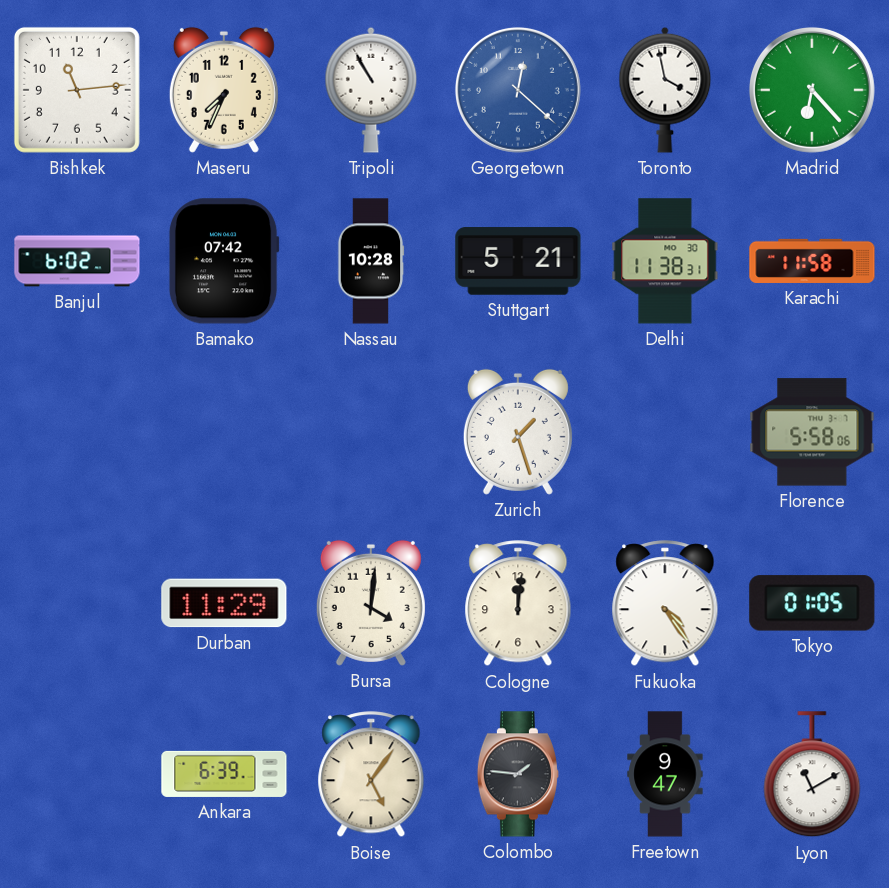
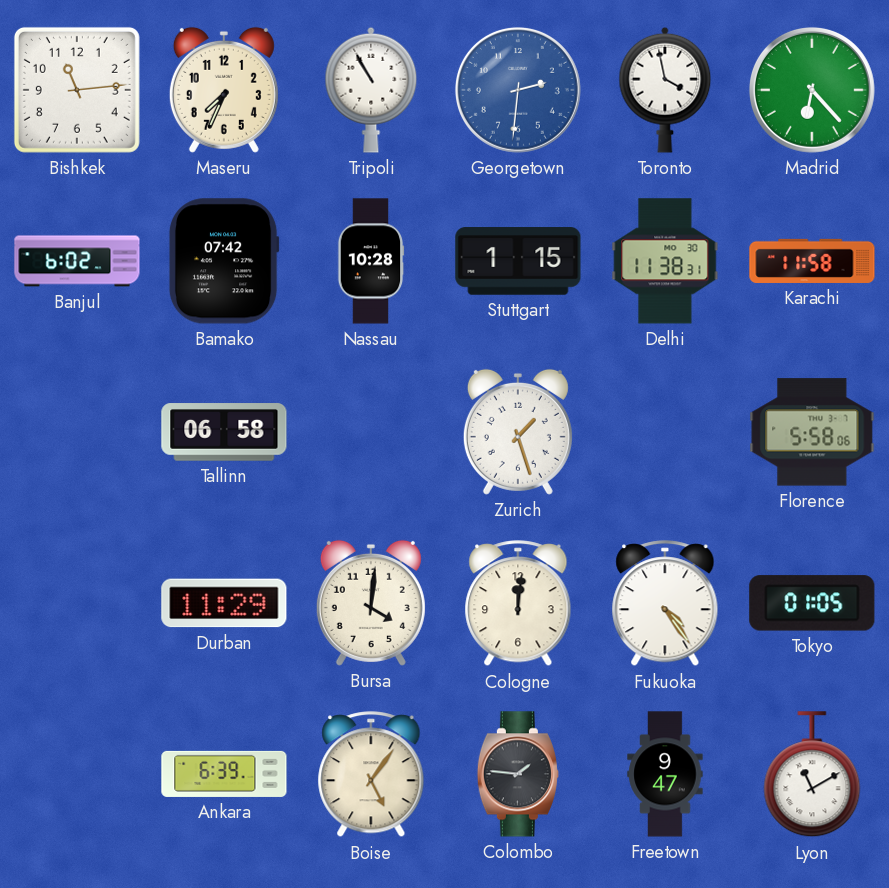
Georgetown: 12:22 -> 2:31
Stuttgart: 5:21 -> 1:15
Tallinn: none -> 06:58
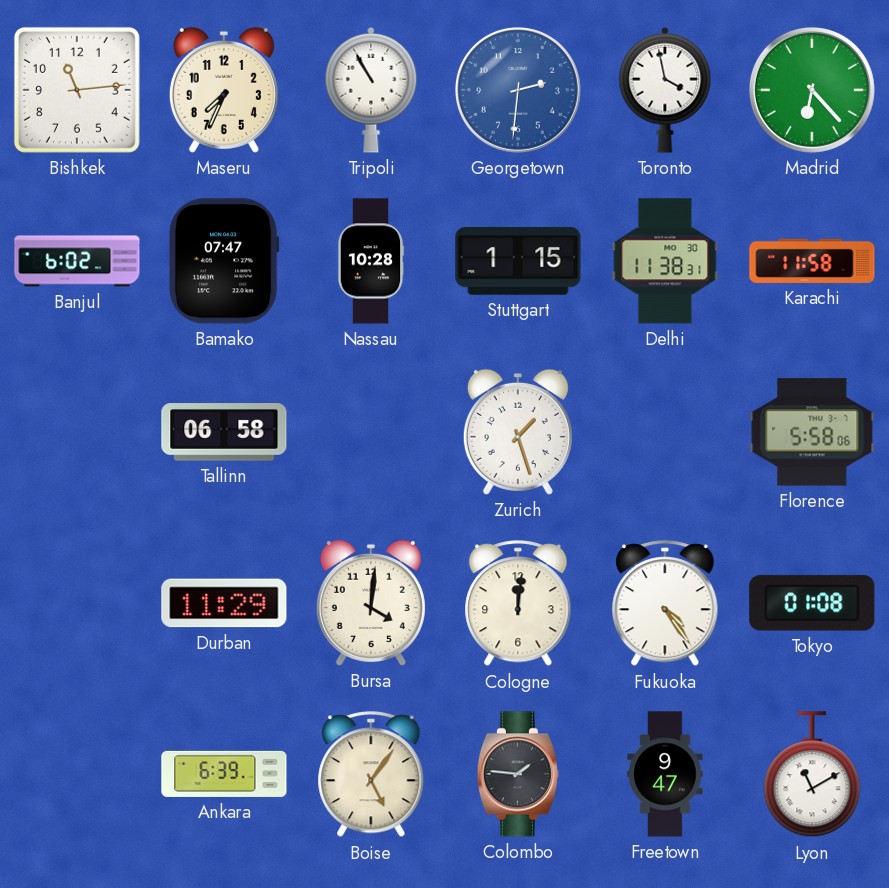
Bamako: 07:42 -> 07:47
Tokyo: 01:05 -> 01:08
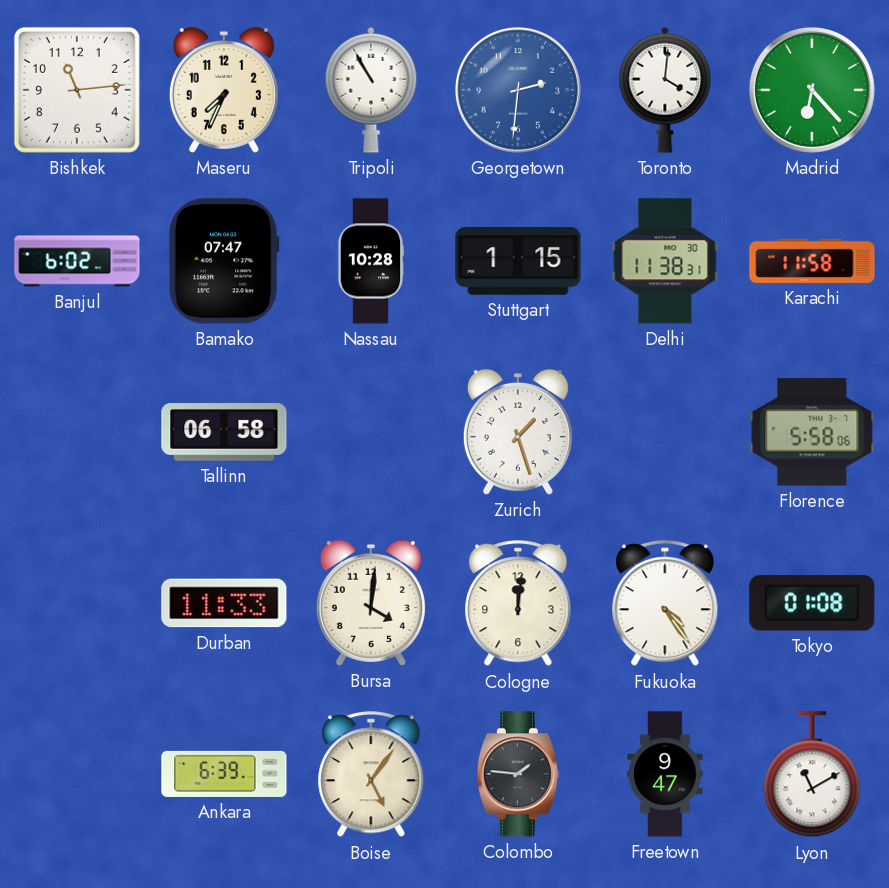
Toronto: 3:58 -> 4:01
Durban: 11:29 -> 11:33
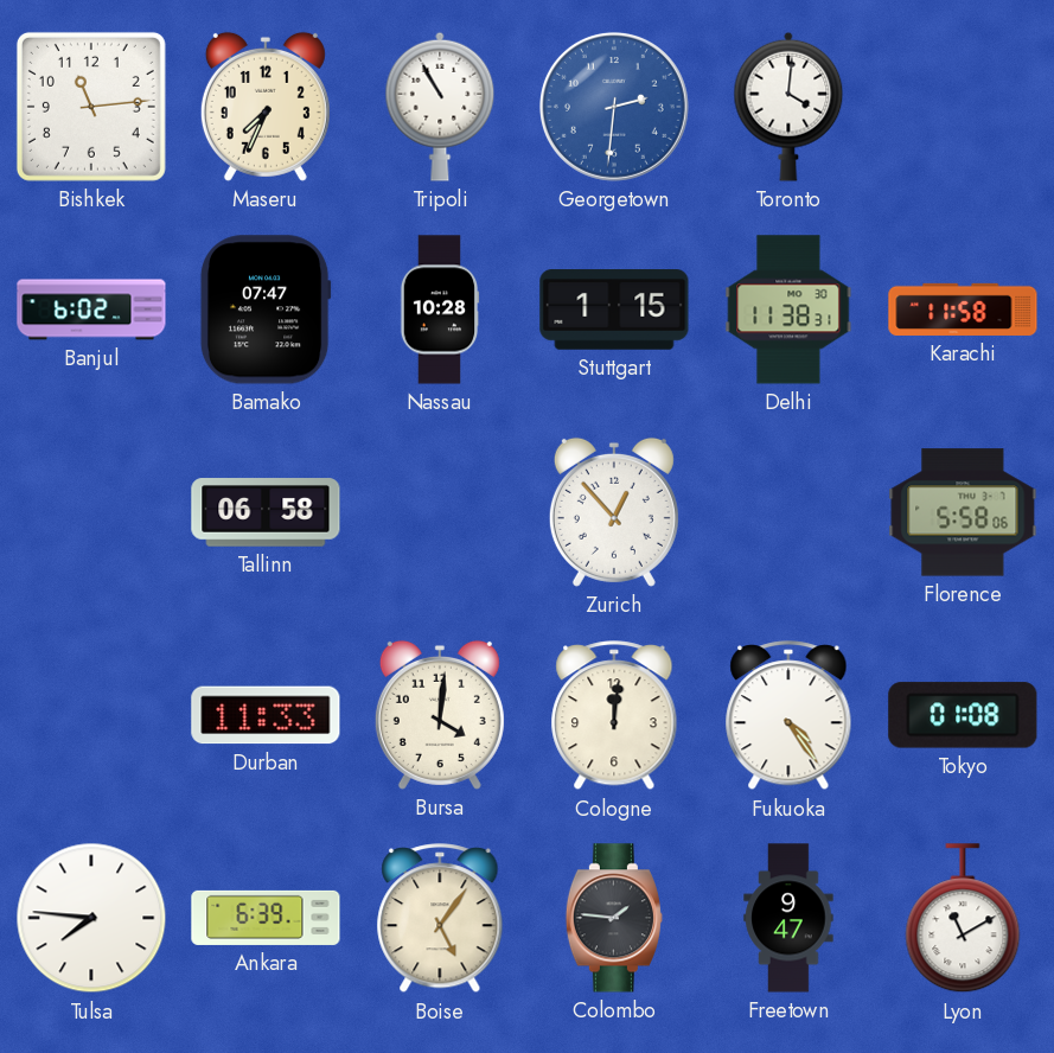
Madrid: 6:23 -> none
Zurich: 1:27 -> 12:53
Tulsa: none -> 7:46
